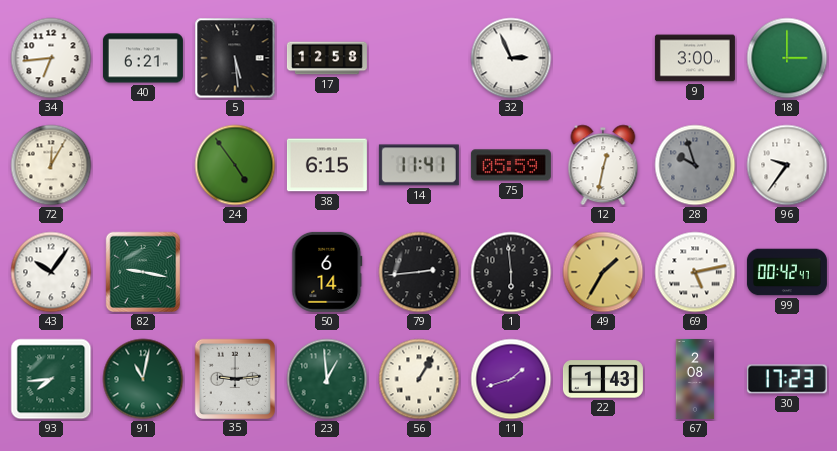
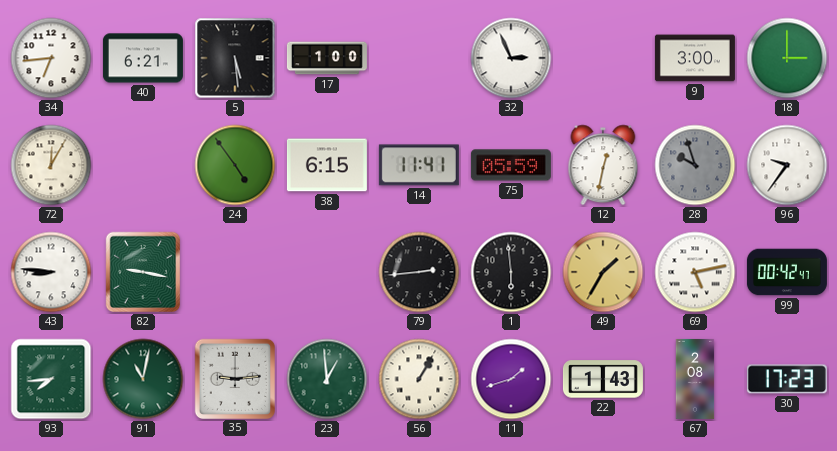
17: 12:58 -> 1:00
43: 10:06 -> 8:46
50: 6:14 -> none
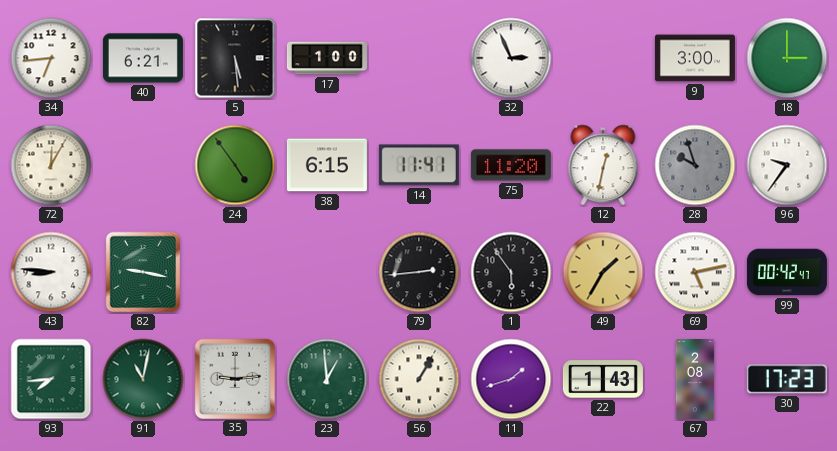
75: 05:59 -> 11:20
1: 5:59 -> 5:54
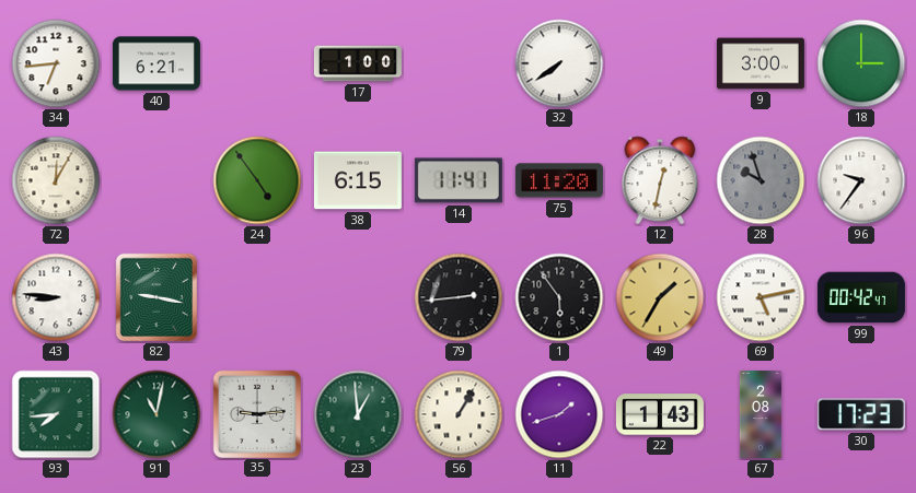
5: 5:29 -> none
32: 2:56 -> 7:39
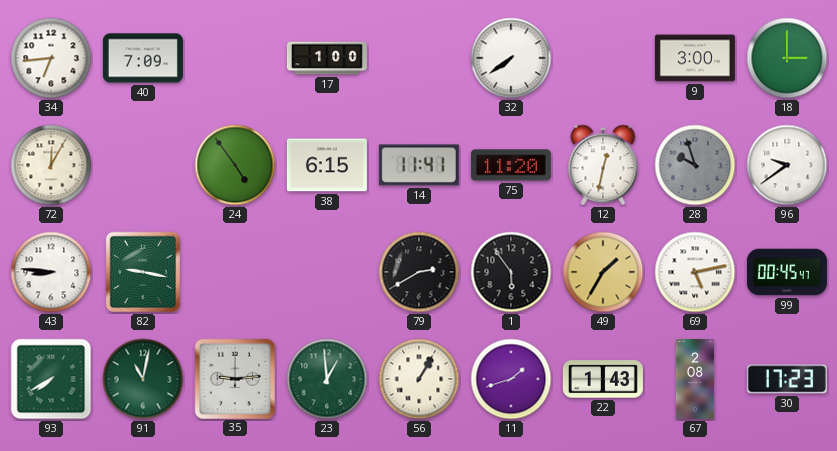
40: 6:21 -> 7:09
96: 9:36 -> 9:39
79: 2:44 -> 2:40
99: 00:42 -> 00:45
93: 7:44 -> 7:40
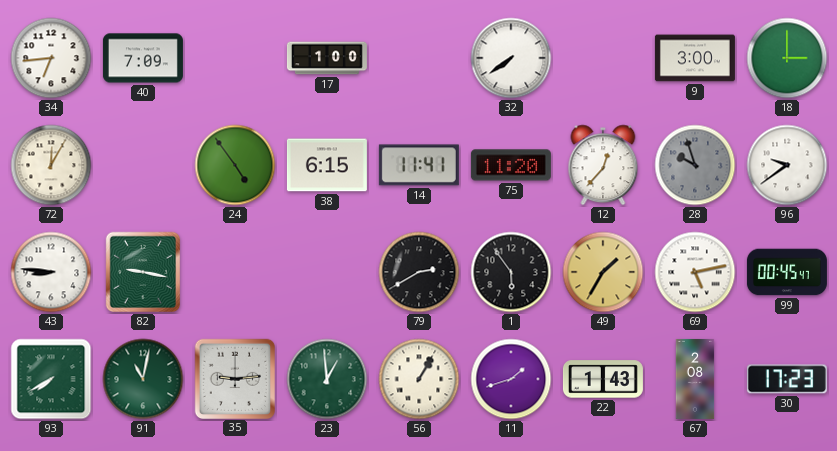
12: 12:32 -> 12:37
